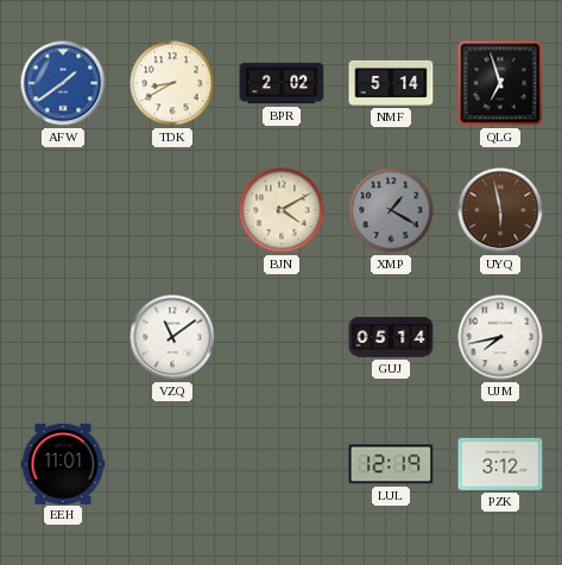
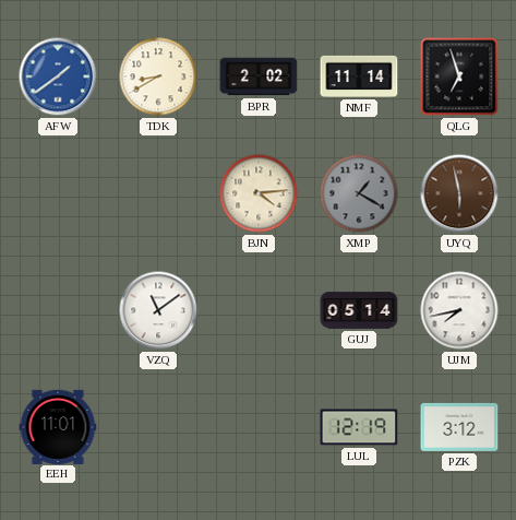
NMF: 5:14 -> 11:14
BJN: 4:10 -> 4:14
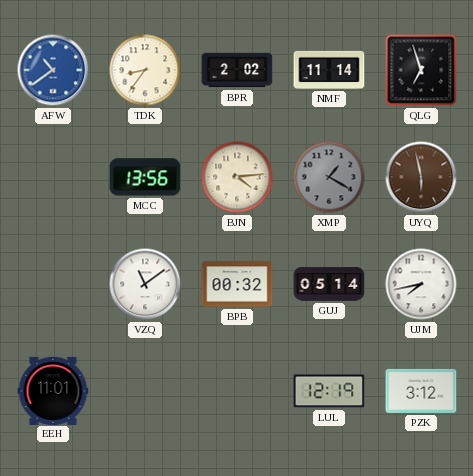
AFW: 1:39 -> 10:39
TDK: 8:40 -> 8:36
MCC: none -> 13:56
BPB: none -> 00:32
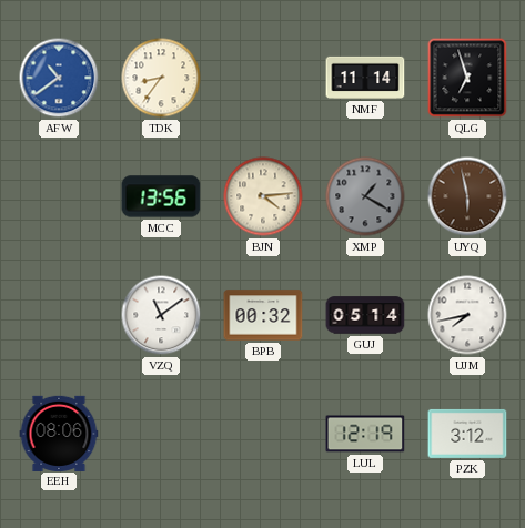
BPR: 2:02 -> none
EEH: 11:01 -> 08:06
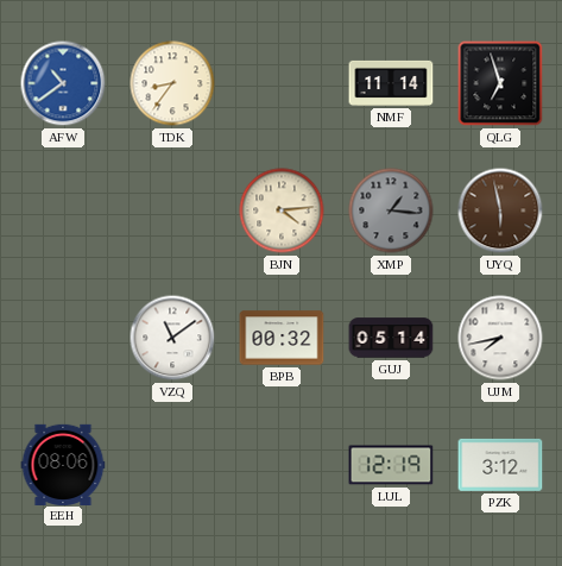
MCC: 13:56 -> none
XMP: 1:20 -> 1:16
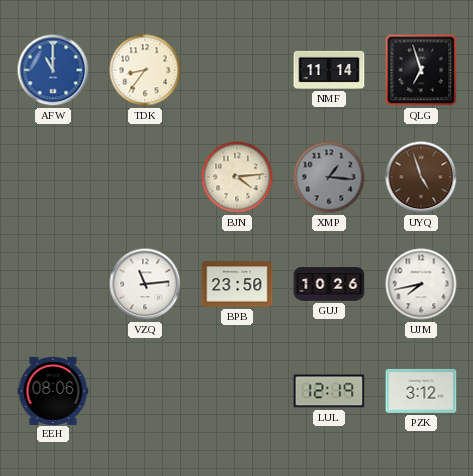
AFW: 10:39 -> 11:00
UYQ: 5:58 -> 4:57
VZQ: 11:09 -> 11:14
BPB: 00:32 -> 23:50
GUJ: 05:14 -> 10:26
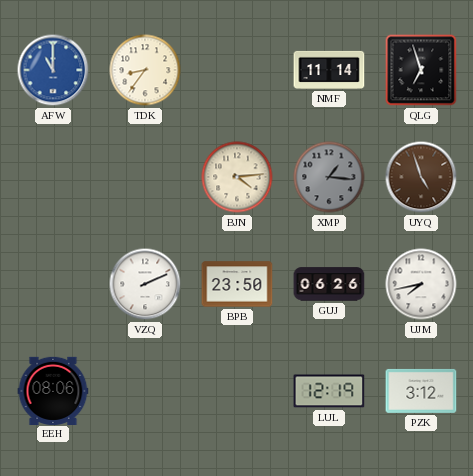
VZQ: 11:14 -> 2:11
GUJ: 10:26 -> 06:26
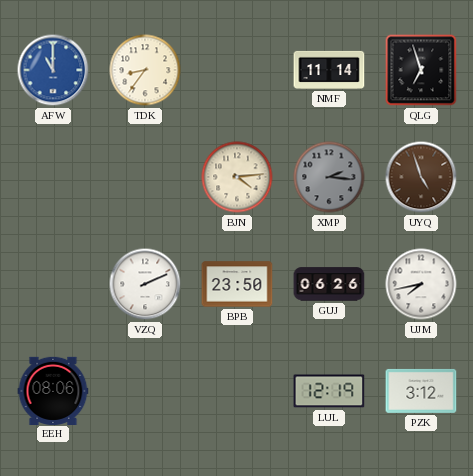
XMP: 1:16 -> 2:16
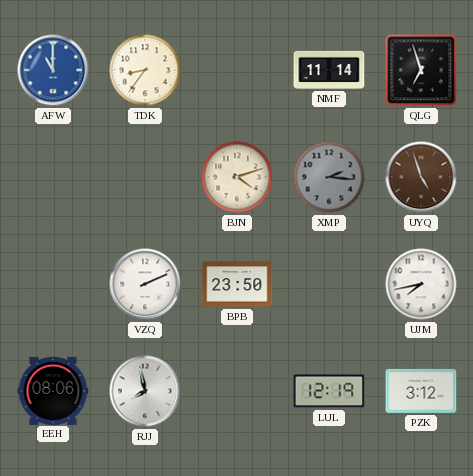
BJN: 4:14 -> 4:12
GUJ: 06:26 -> none
RJJ: none -> 7:58
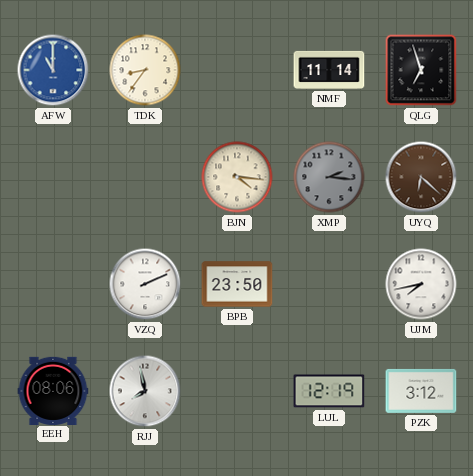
BJN: 4:12 -> 4:16
UYQ: 4:57 -> 6:22
